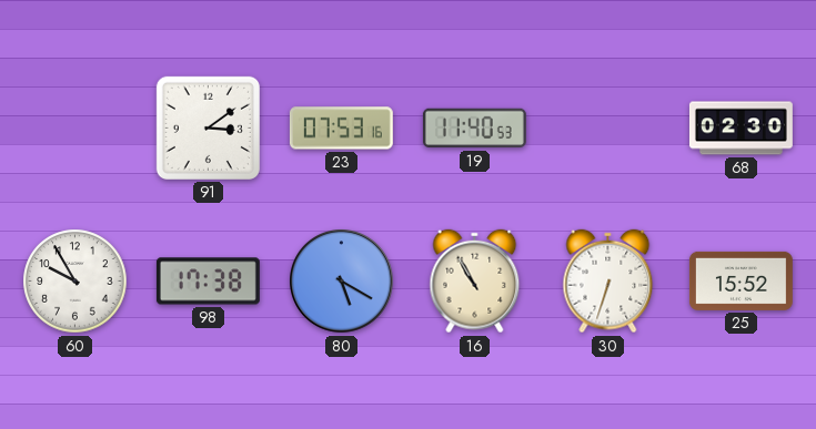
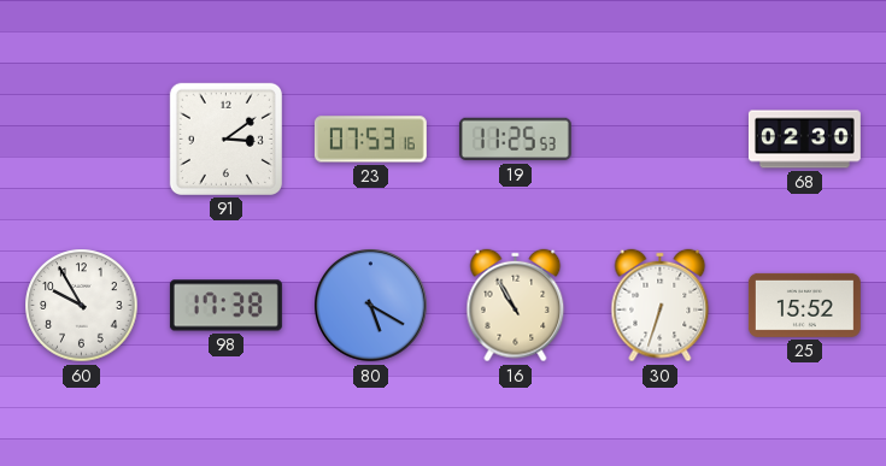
19: 11:40 -> 11:25
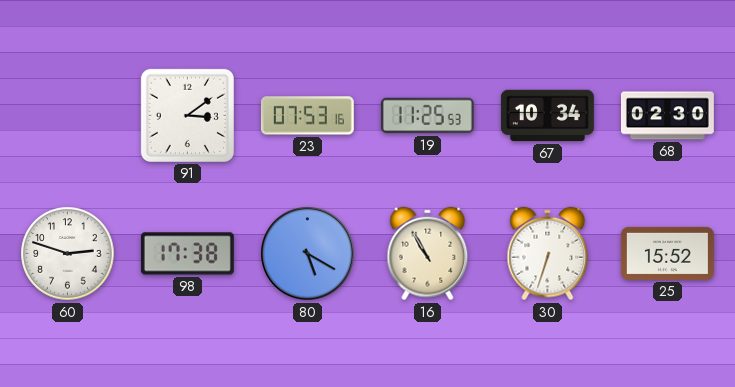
67: none -> 10:34
60: 9:55 -> 2:48
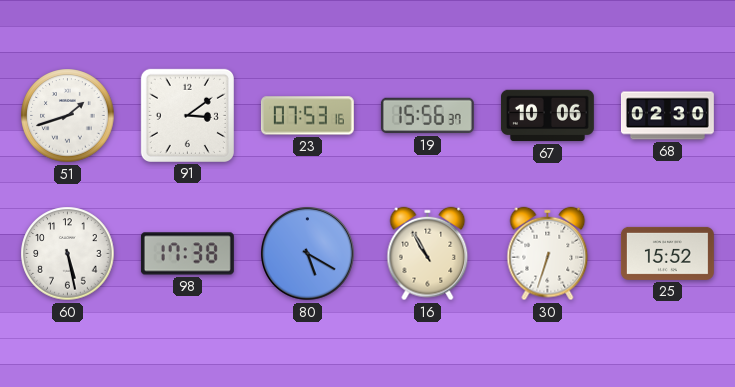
51: none -> 1:42
19: 11:25 -> 15:56
67: 10:34 -> 10:06
60: 2:48 -> 5:28
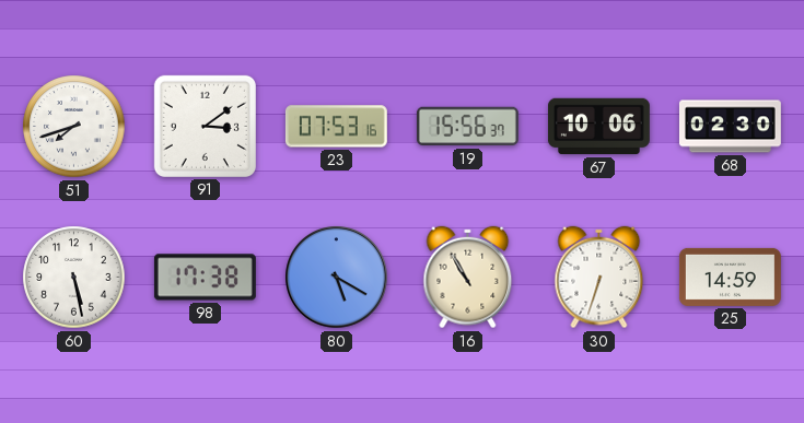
51: 1:42 -> 7:42
25: 15:52 -> 14:59
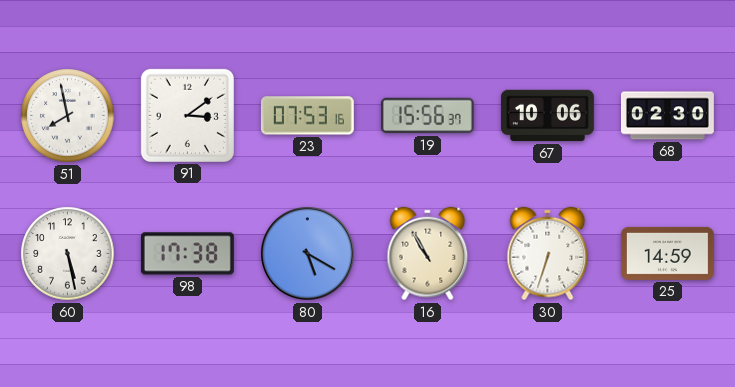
51: 7:42 -> 7:58
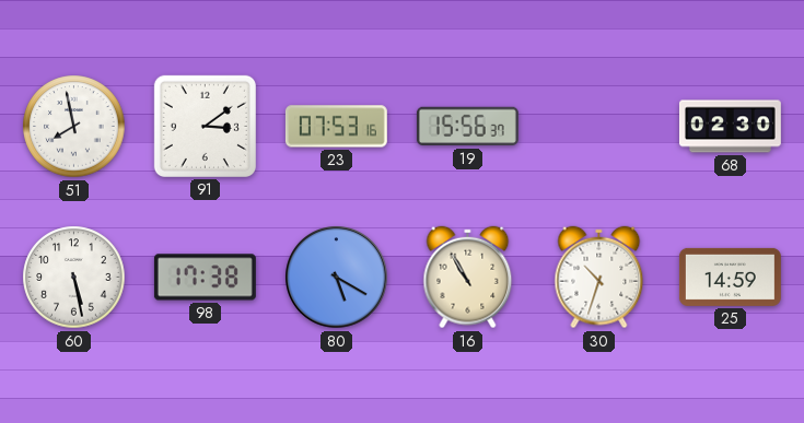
67: 10:06 -> none
30: 6:33 -> 10:33
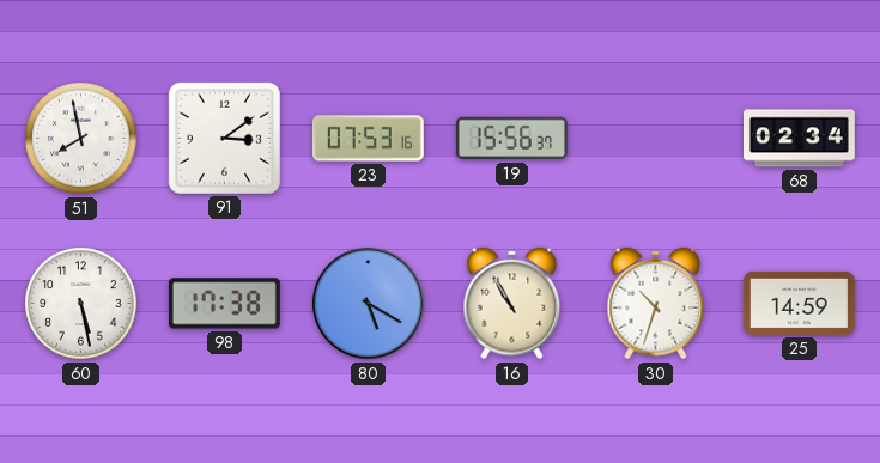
68: 02:30 -> 02:34
